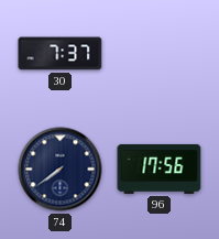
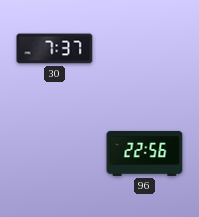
74: 7:39 -> none
96: 17:56 -> 22:56
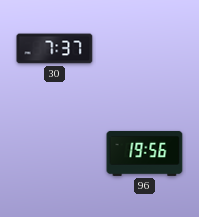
96: 22:56 -> 19:56
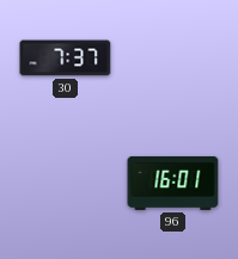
96: 19:56 -> 16:01
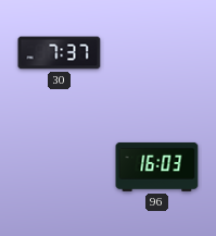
96: 16:01 -> 16:03
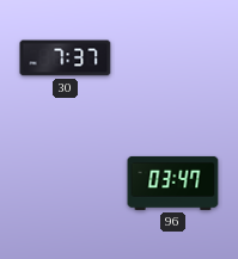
96: 16:03 -> 03:47
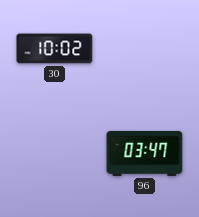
30: 7:37 -> 10:02
